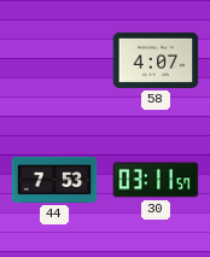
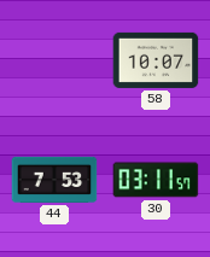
58: 4:07 -> 10:07
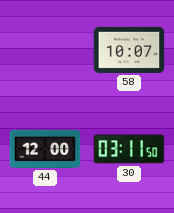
44: 7:53 -> 12:00
30: 03:11:57 -> 03:11:50
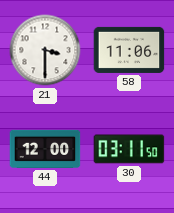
21: none -> 3:30
58: 10:07 -> 11:06
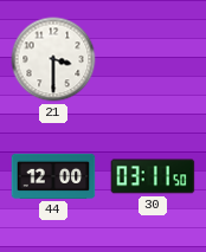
58: 11:06 -> none
